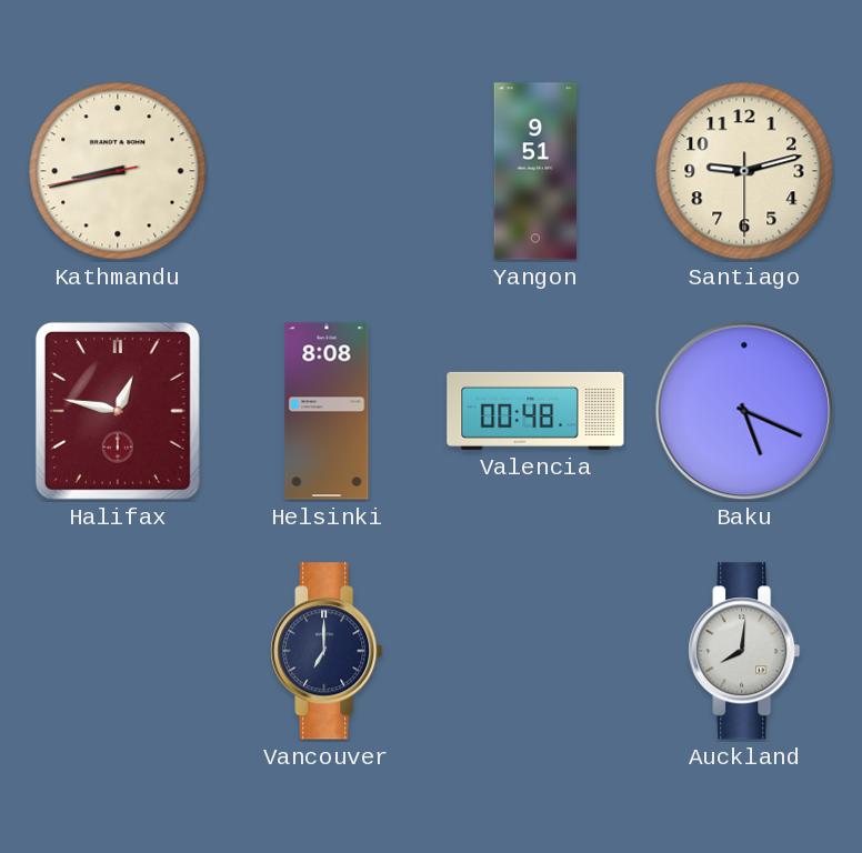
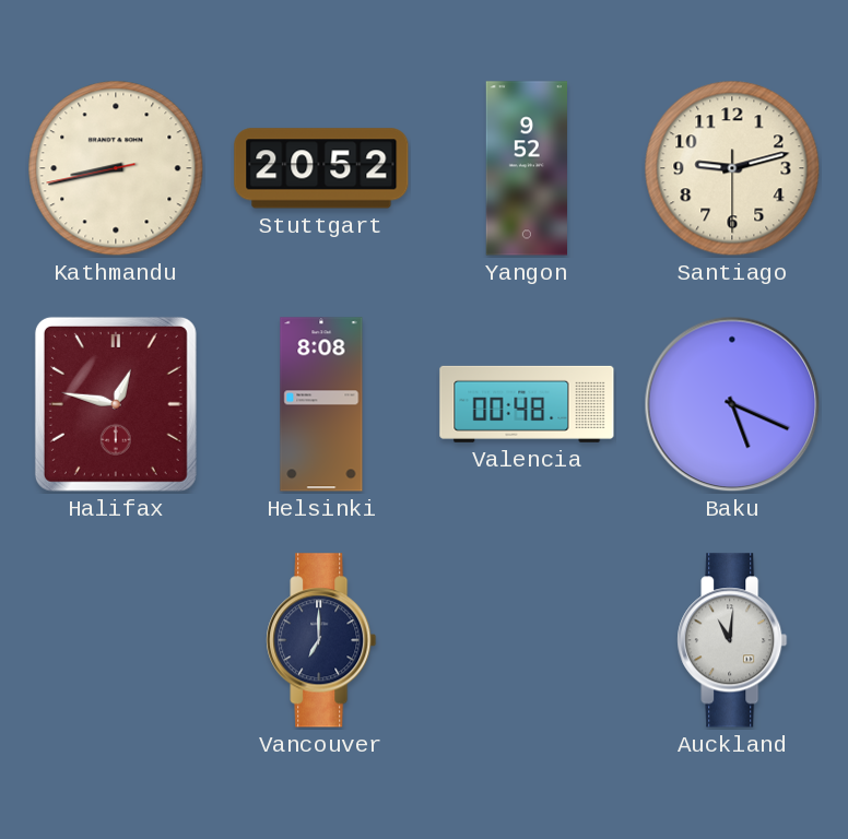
Stuttgart: none -> 20:52
Yangon: 9:51 -> 9:52
Auckland: 8:01 -> 11:01
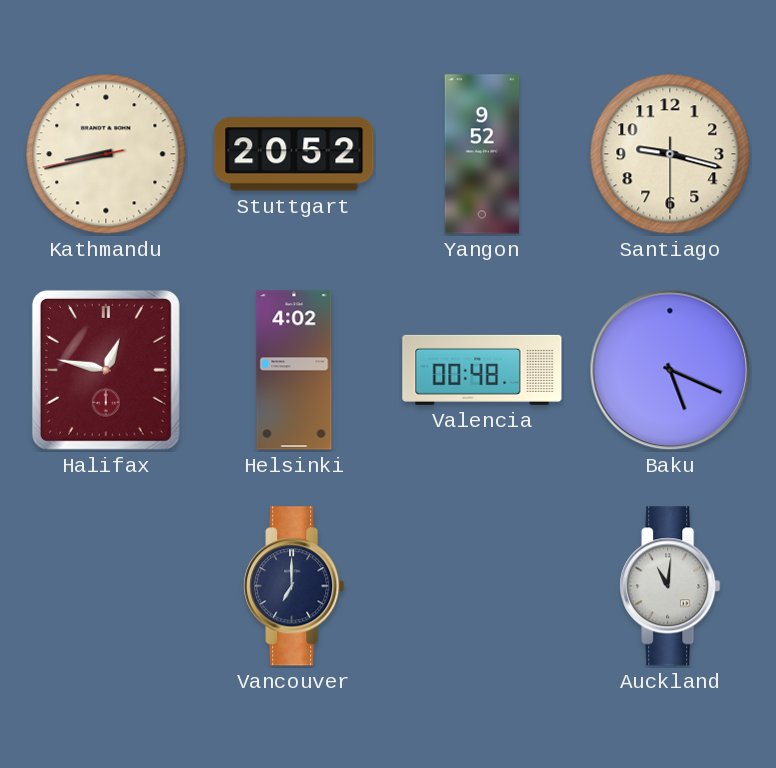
Santiago: 9:12 -> 9:17
Helsinki: 8:08 -> 4:02
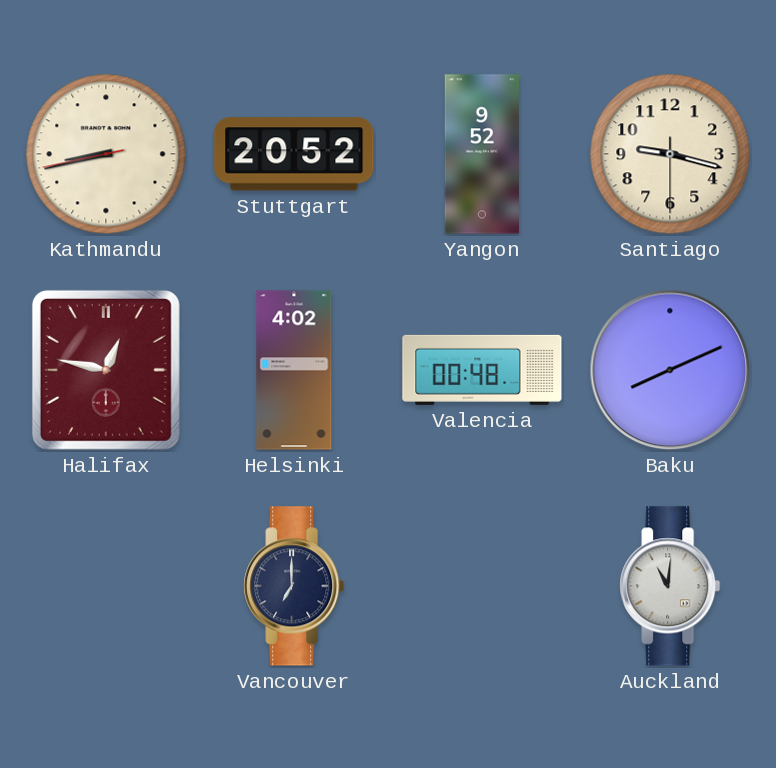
Baku: 5:19 -> 8:11
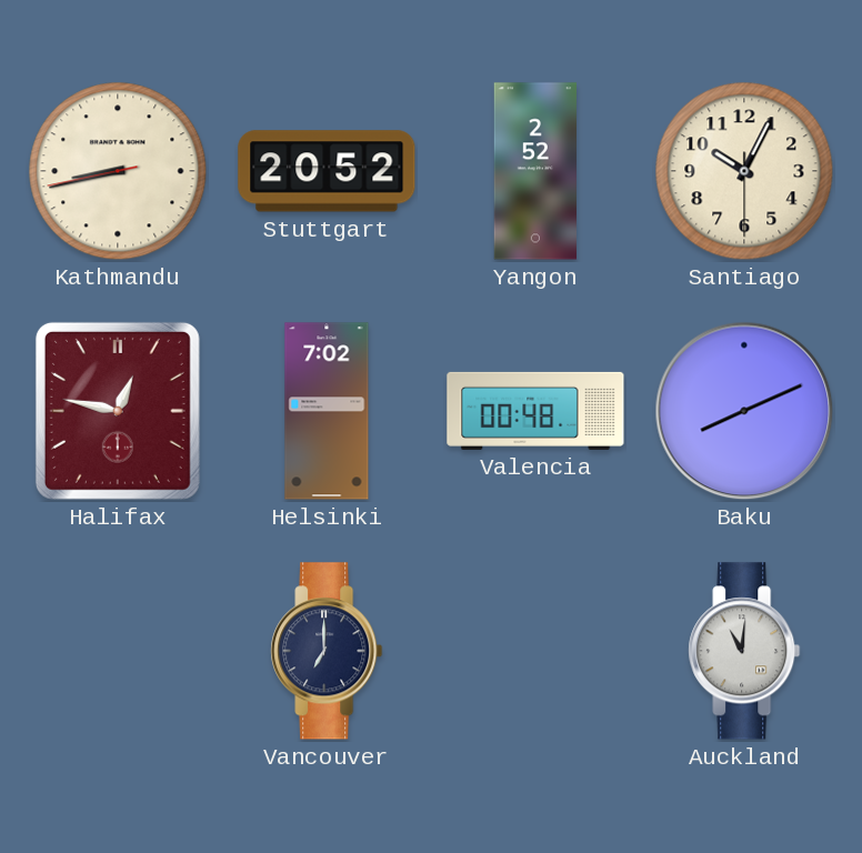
Yangon: 9:52 -> 2:52
Santiago: 9:17 -> 10:04
Helsinki: 4:02 -> 7:02
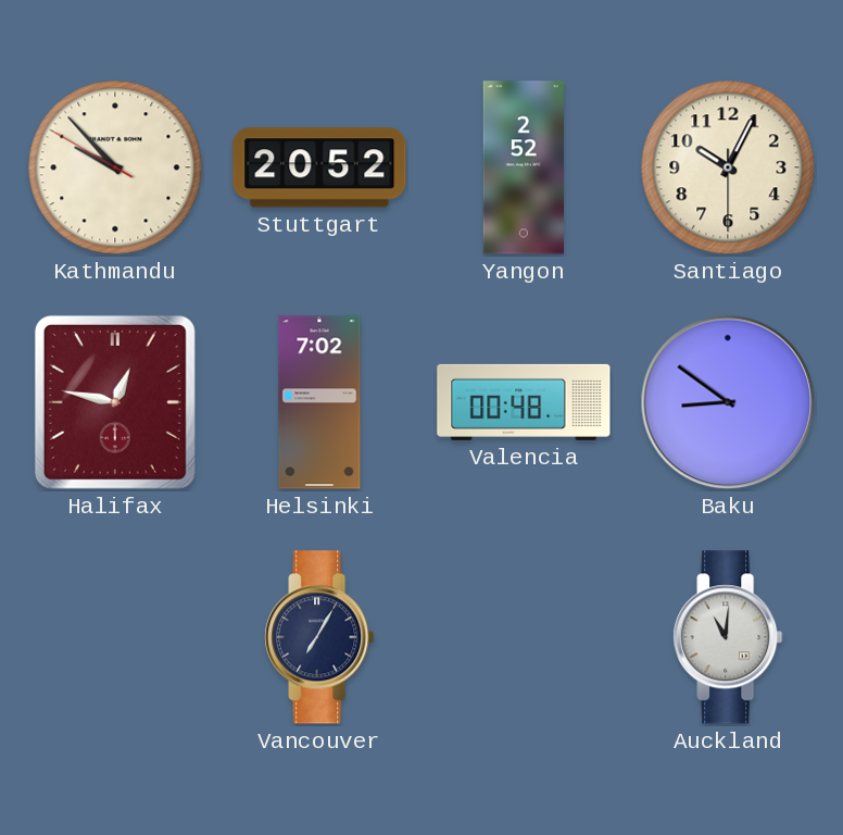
Kathmandu: 8:42 -> 9:52
Baku: 8:11 -> 8:51
Vancouver: 7:00 -> 7:05
